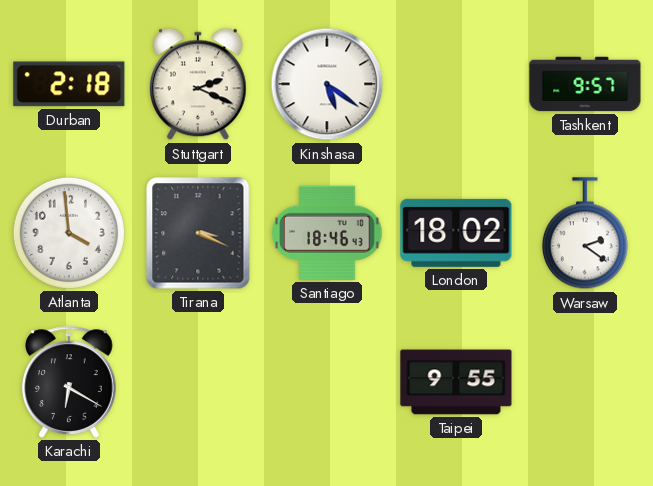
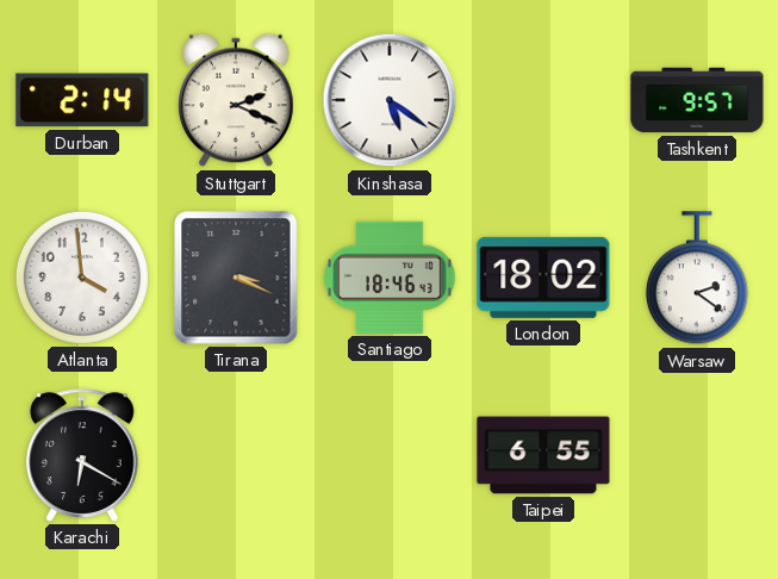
Durban: 2:18 -> 2:14
Taipei: 9:55 -> 6:55
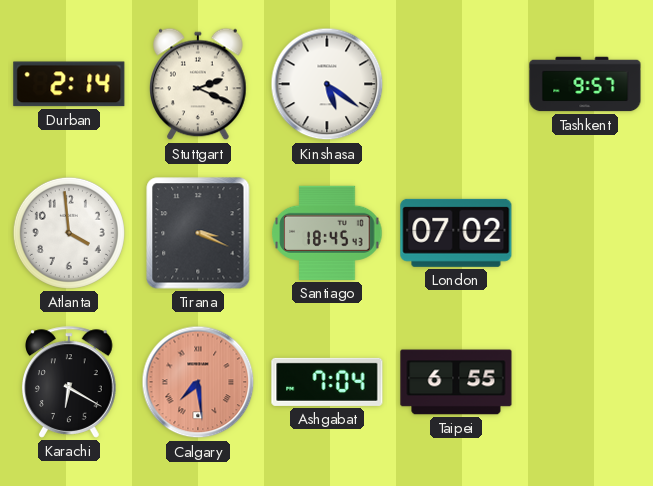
Santiago: 18:46 -> 18:45
London: 18:02 -> 07:02
Warsaw: 2:21 -> none
Calgary: none -> 7:29
Ashgabat: none -> 7:04
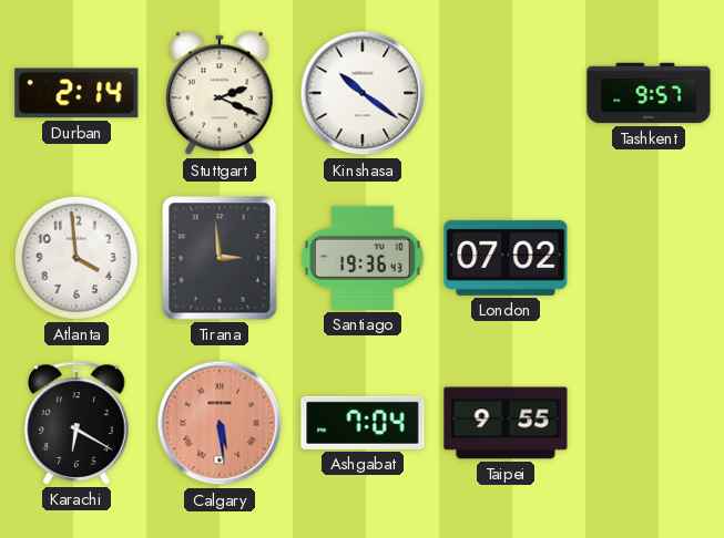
Kinshasa: 5:21 -> 10:21
Tirana: 3:19 -> 2:59
Santiago: 18:45 -> 19:36
Calgary: 7:29 -> 5:29
Taipei: 6:55 -> 9:55
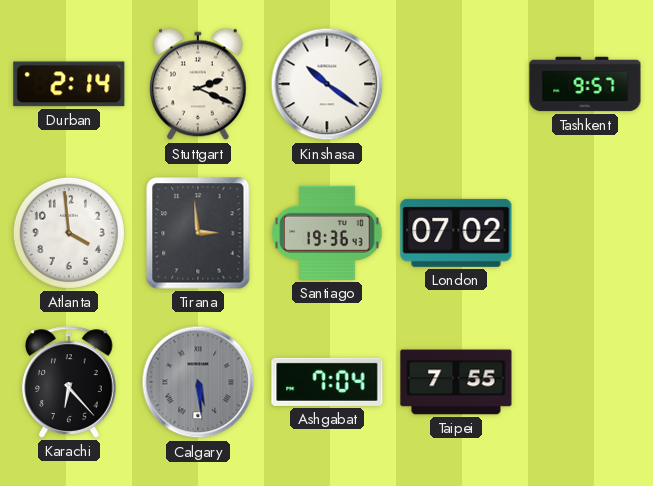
Karachi: 6:20 -> 6:23
Calgary dial: salmon -> grey
Taipei: 9:55 -> 7:55
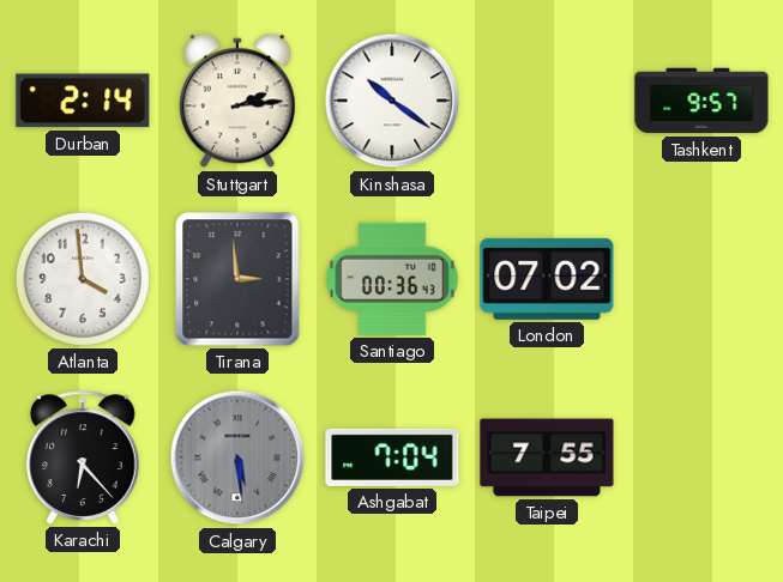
Stuttgart: 2:19 -> 2:14
Santiago: 19:36 -> 00:36
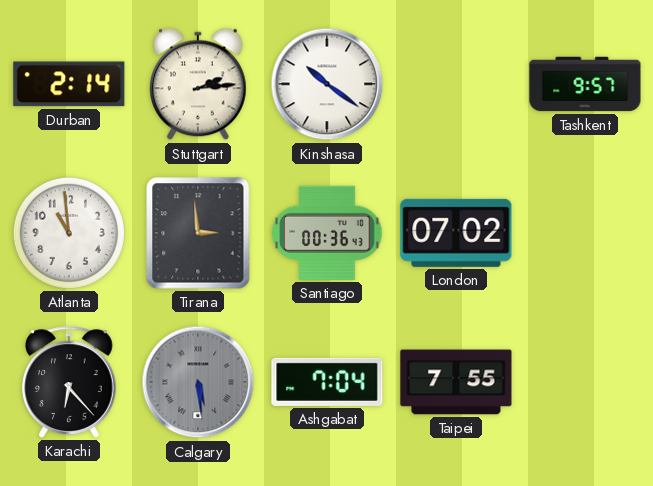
Atlanta: 3:59 -> 10:59
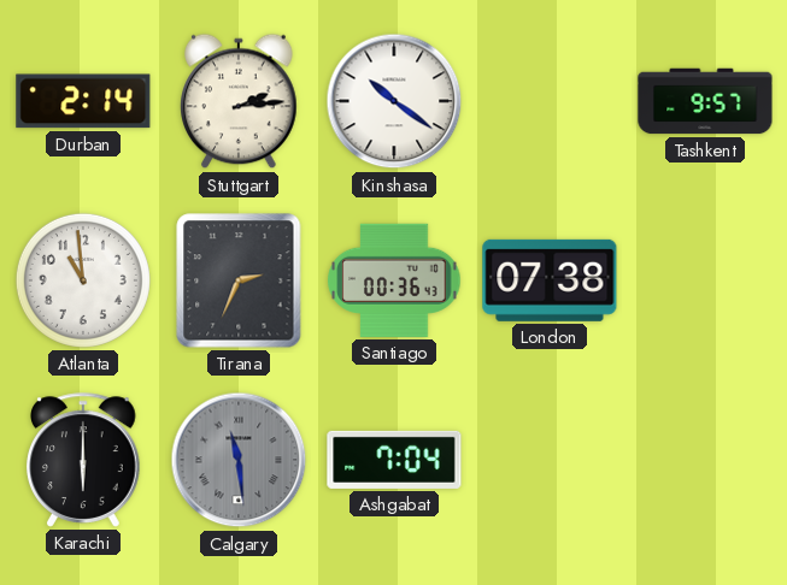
Tirana: 2:59 -> 2:34
London: 07:02 -> 07:38
Karachi: 6:23 -> 6:00
Calgary: 5:29 -> 11:29
Taipei: 7:55 -> none
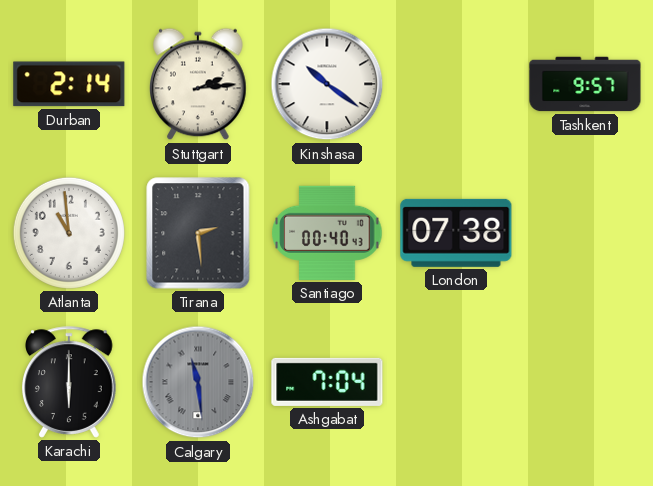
Tirana: 2:34 -> 2:29
Santiago: 00:36 -> 00:40
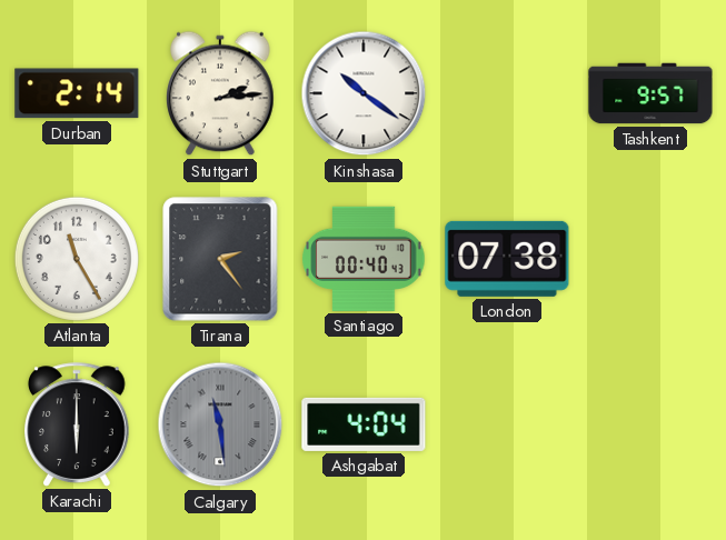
Atlanta: 10:59 -> 11:25
Tirana: 2:29 -> 2:24
Ashgabat: 7:04 -> 4:04
